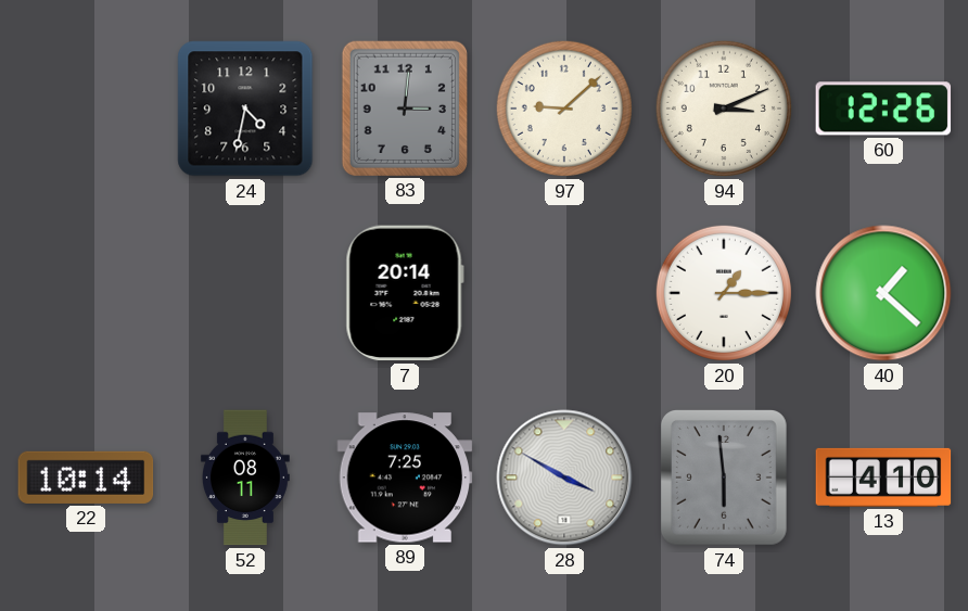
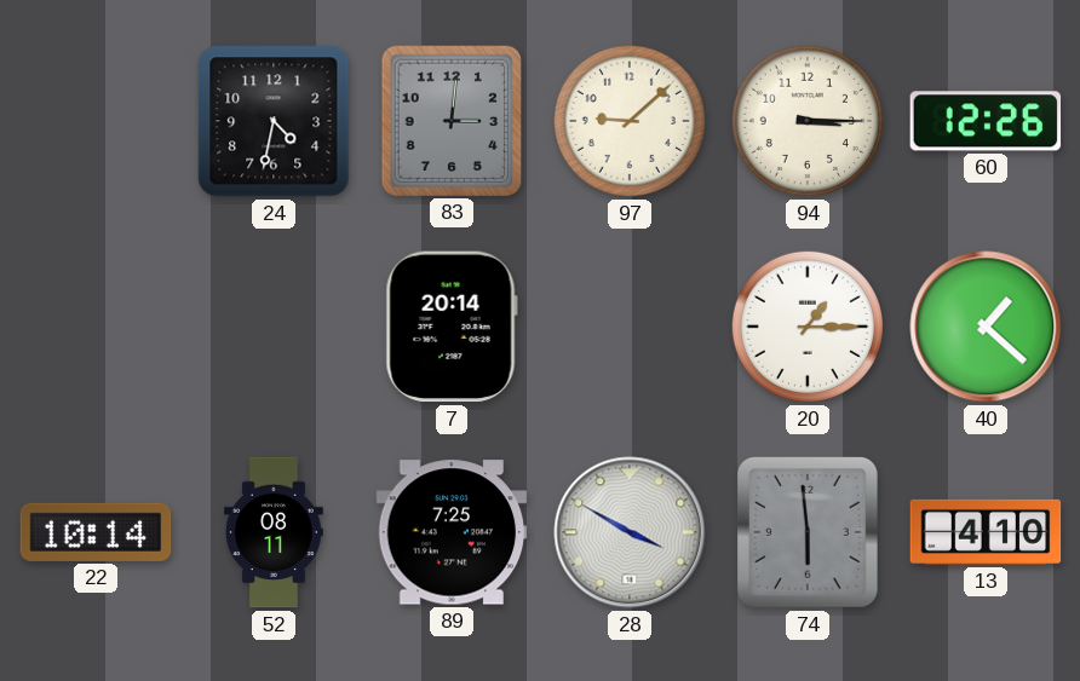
94: 3:11 -> 3:15
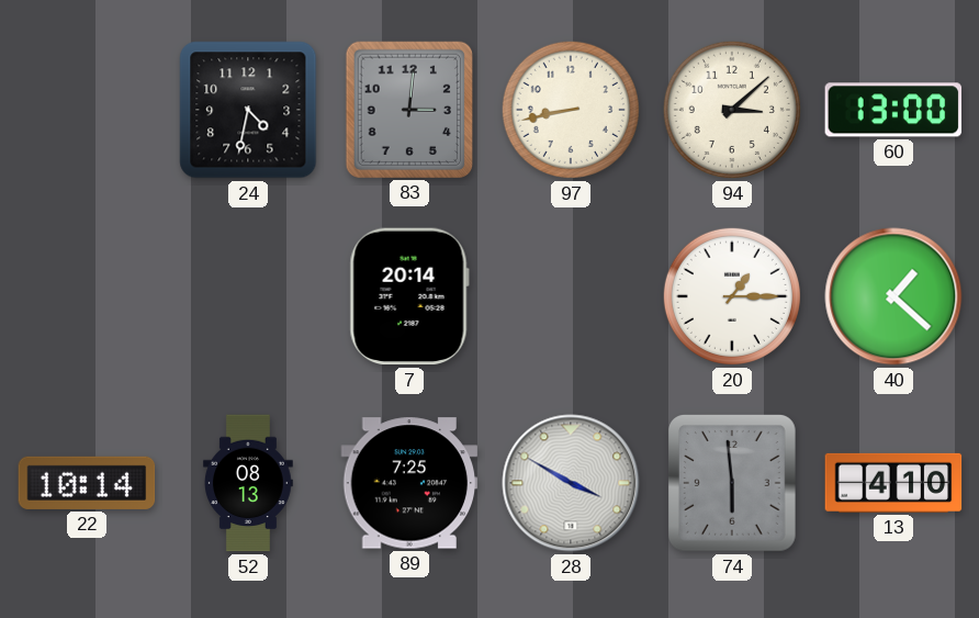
97: 9:08 -> 8:43
94: 3:15 -> 3:08
60: 12:26 -> 13:00
52: 08:11 -> 08:13
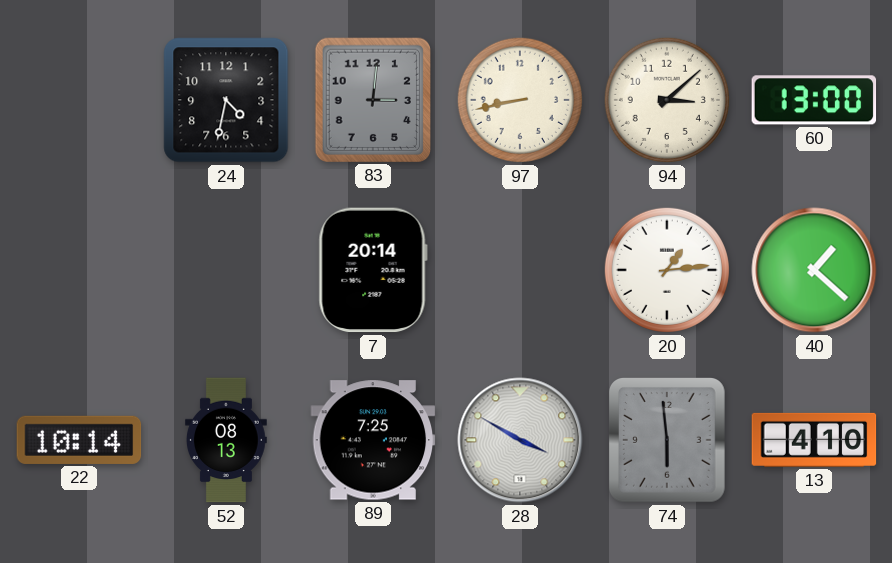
20: 1:15 -> 1:14
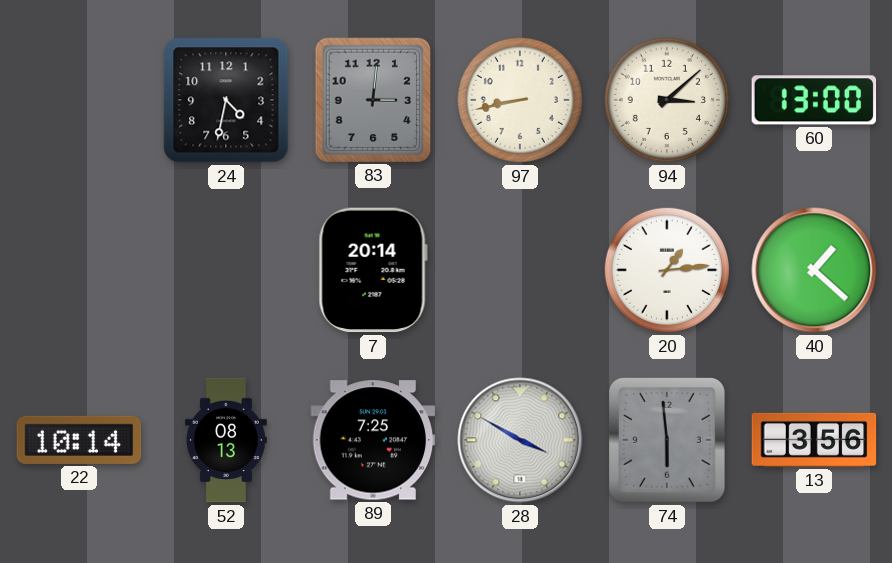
13: 4:10 -> 3:56
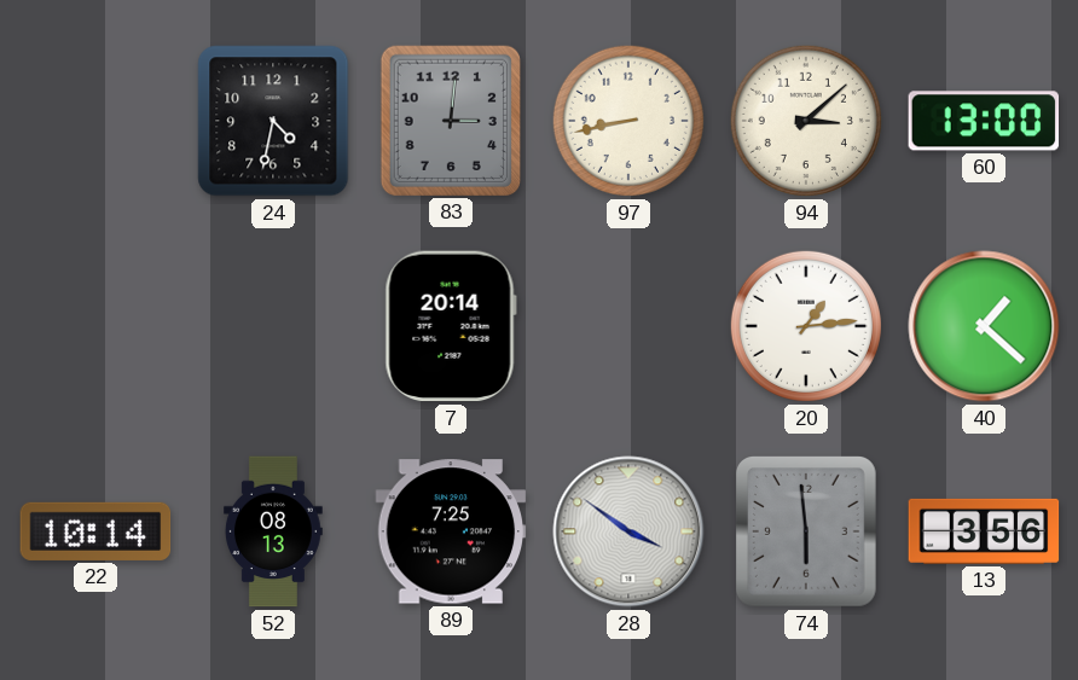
28: 3:50 -> 3:51
